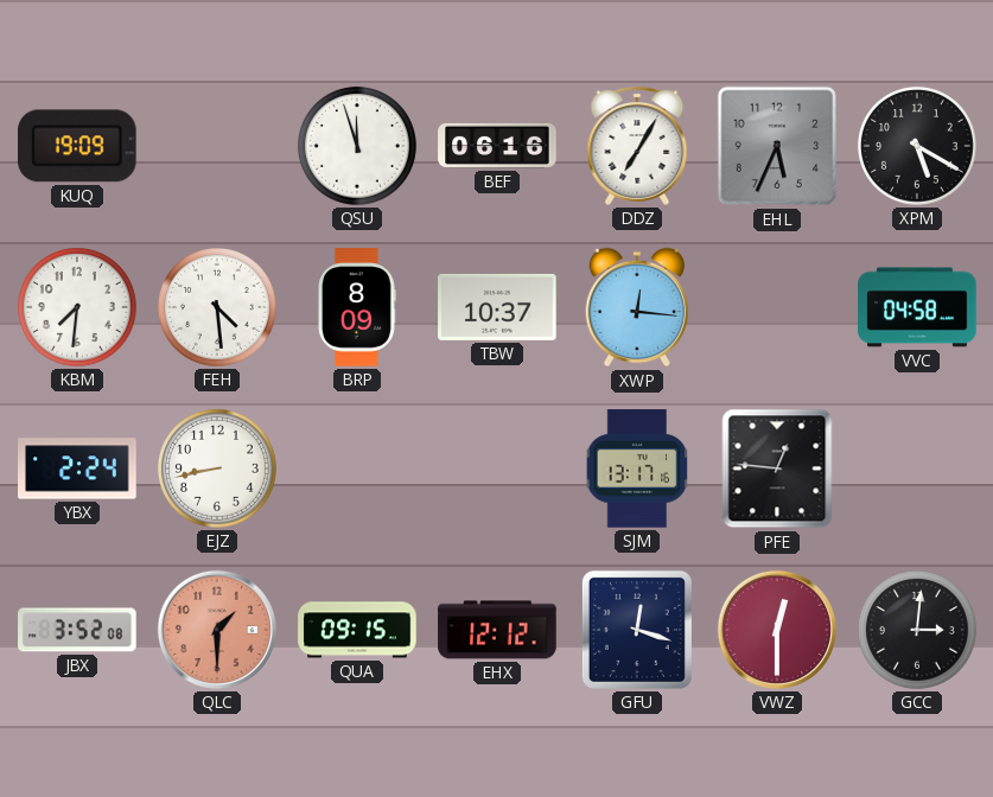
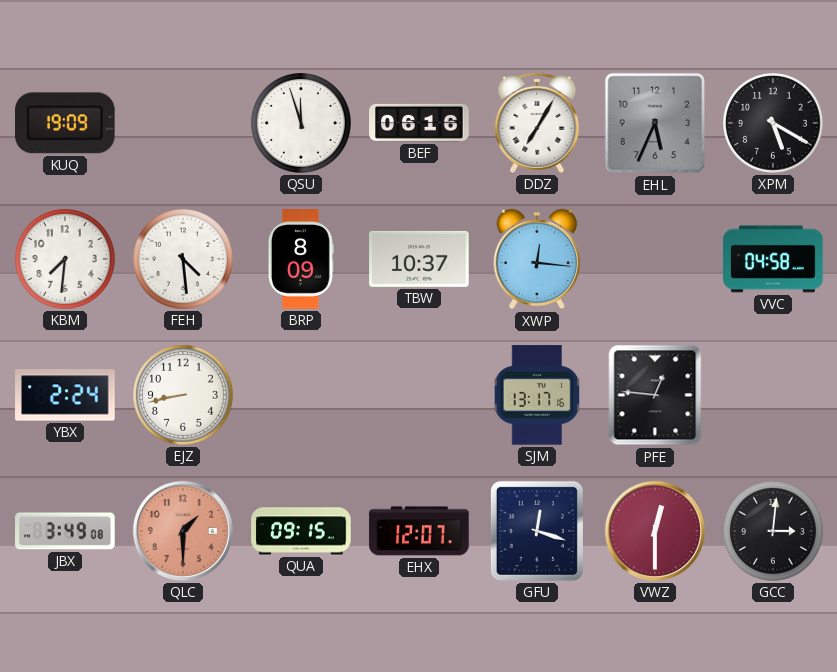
JBX: 3:52 -> 3:49
EHX: 12:12 -> 12:07
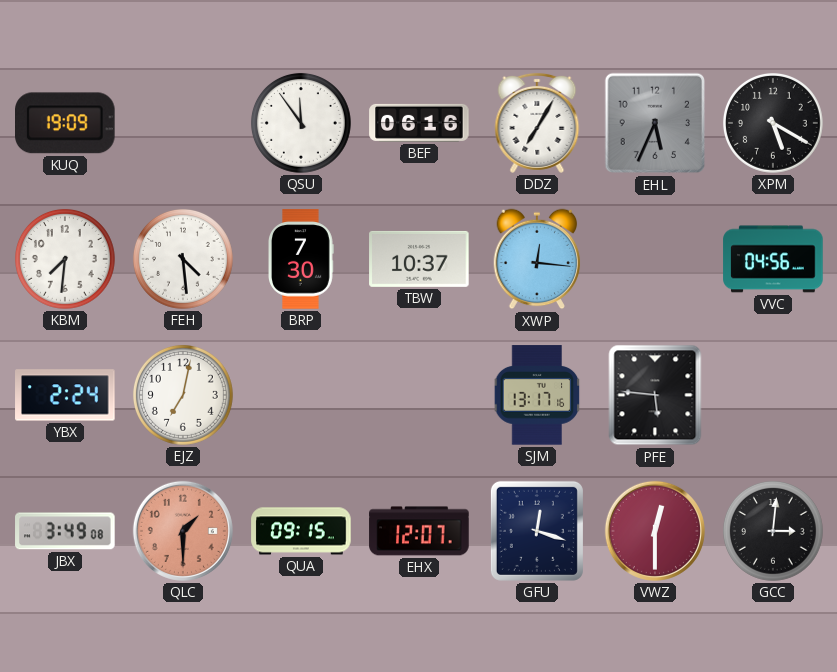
QSU: 11:57 -> 11:54
BRP: 8:09 -> 7:30
VVC: 04:58 -> 04:56
EJZ: 8:43 -> 7:02
PFE: 12:46 -> 5:46
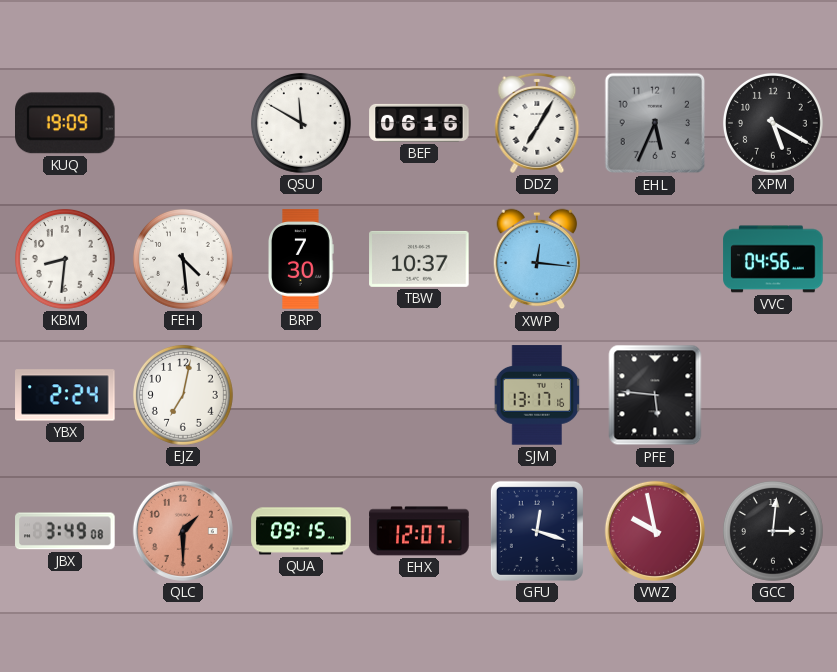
QSU: 11:54 -> 11:50
KBM: 7:31 -> 8:31
VWZ: 12:30 -> 9:58
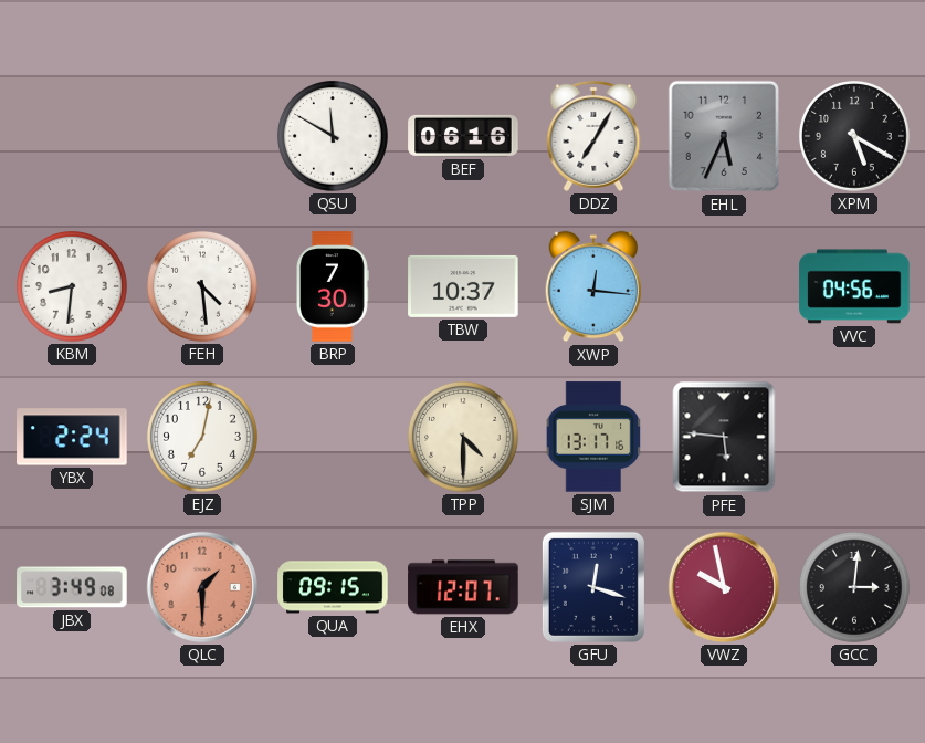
KUQ: 19:09 -> none
TPP: none -> 4:30
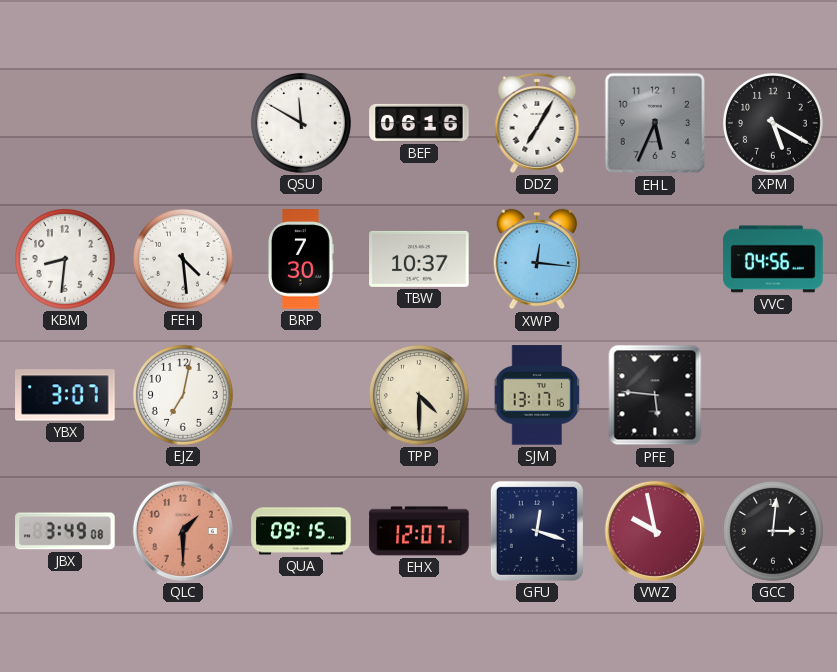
YBX: 2:24 -> 3:07
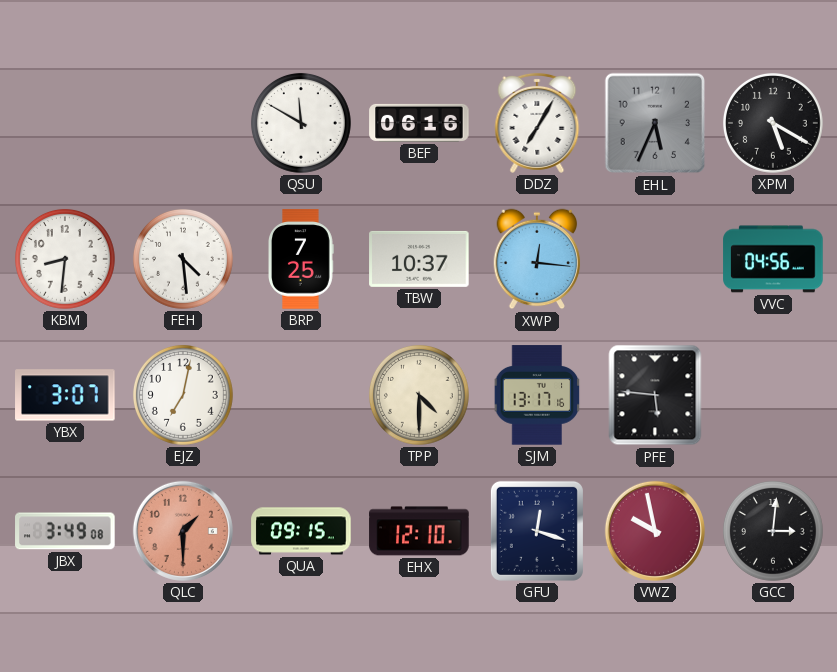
BRP: 7:30 -> 7:25
EHX: 12:07 -> 12:10
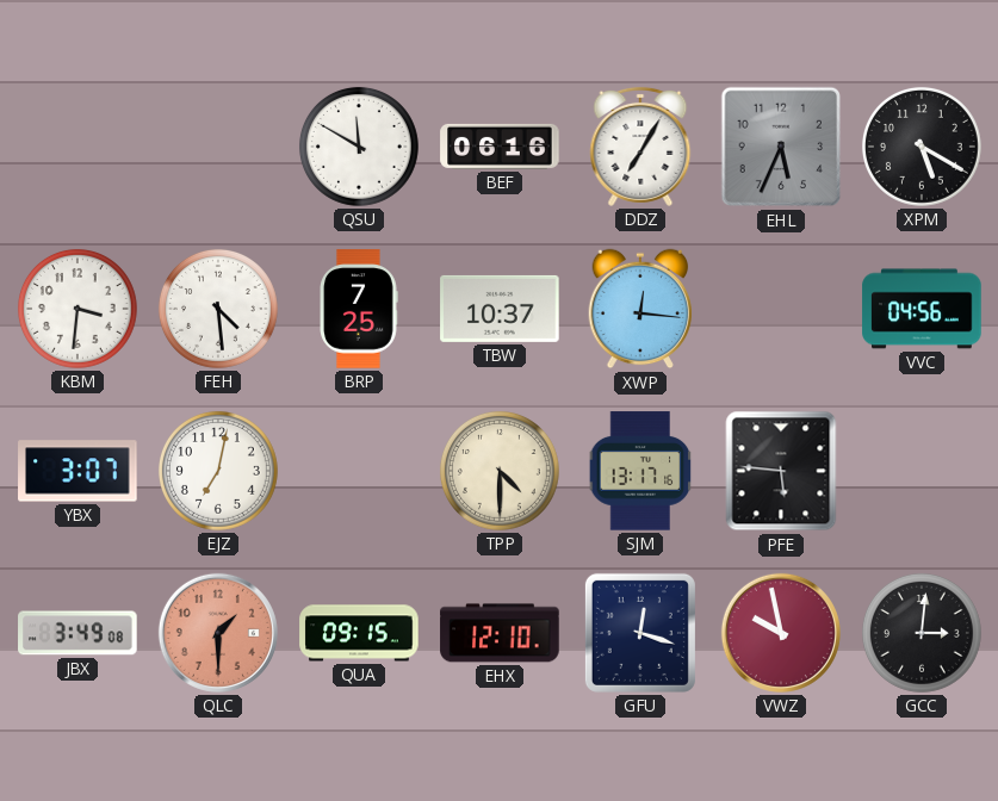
KBM: 8:31 -> 3:31
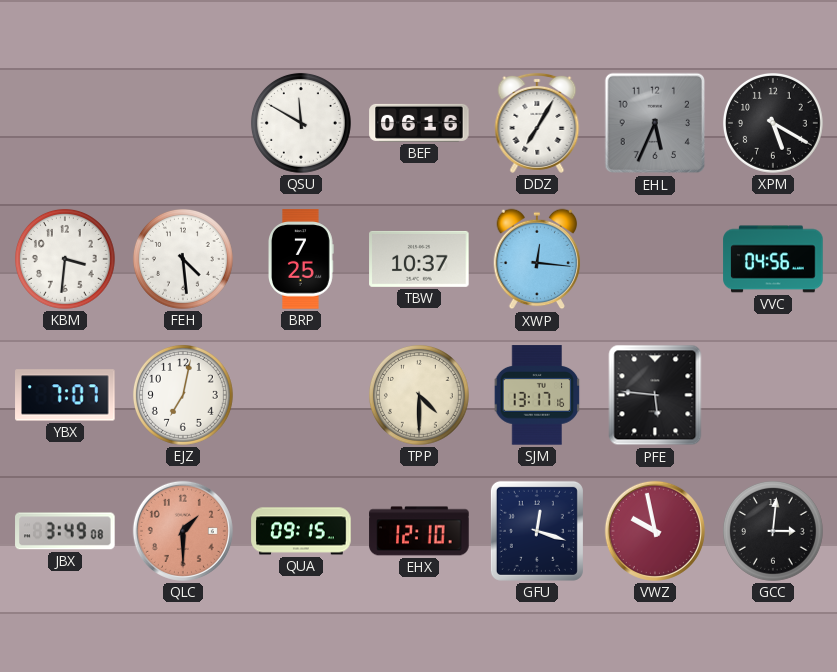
YBX: 3:07 -> 7:07
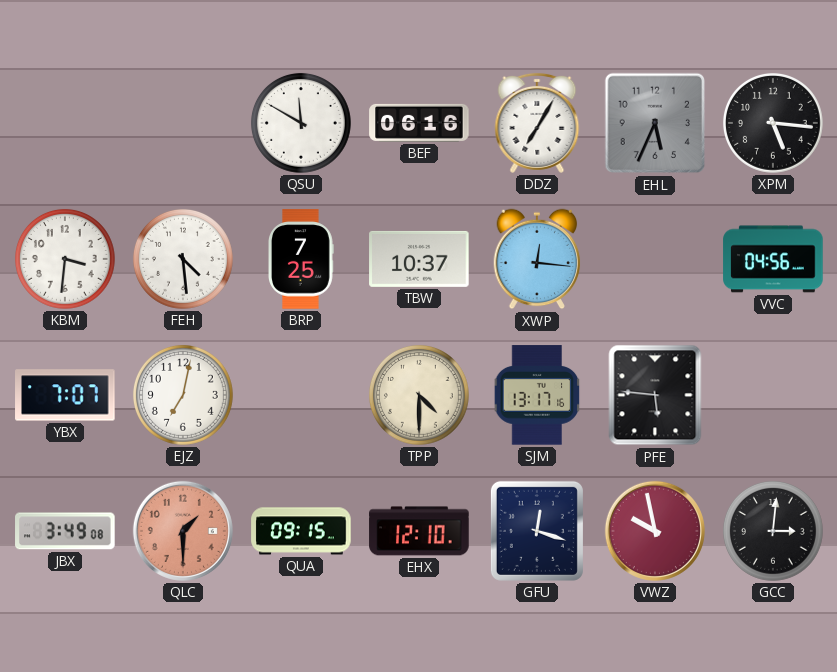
XPM: 5:20 -> 5:16
